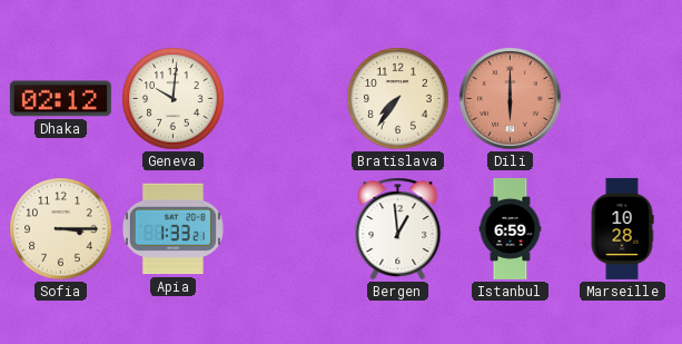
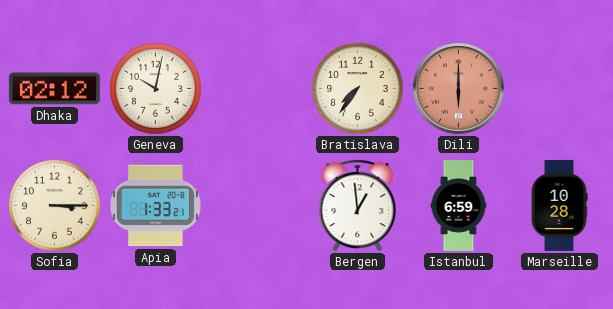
Geneva: 10:01 -> 10:02
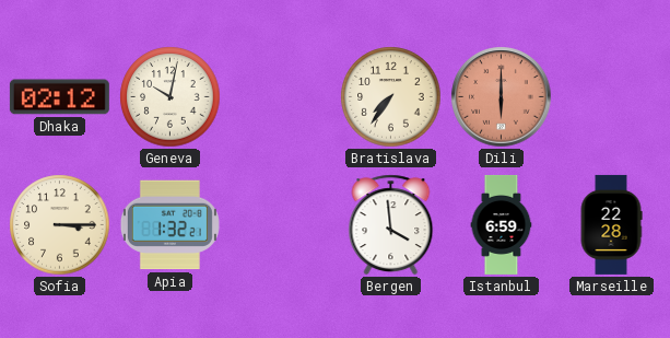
Apia: 1:33 -> 1:32
Bergen: 12:59 -> 3:59
Marseille: 10:28 -> 22:28
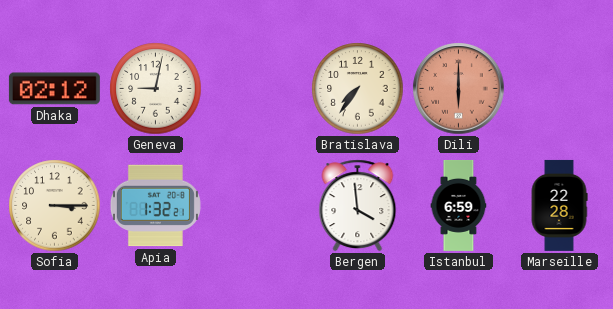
Geneva: 10:02 -> 9:02
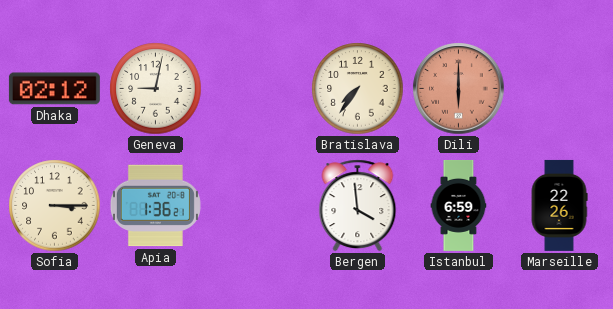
Apia: 1:32 -> 1:36
Marseille: 22:28 -> 22:26
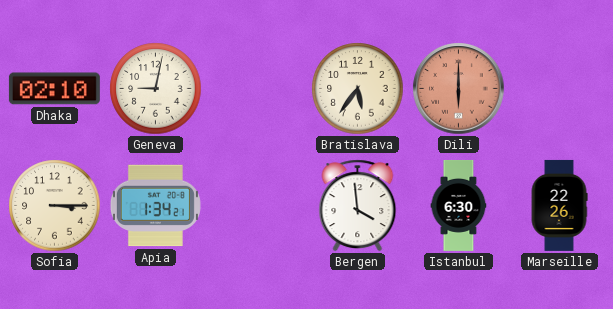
Dhaka: 02:12 -> 02:10
Bratislava: 7:36 -> 5:36
Apia: 1:36 -> 1:34
Istanbul: 6:59 -> 6:30
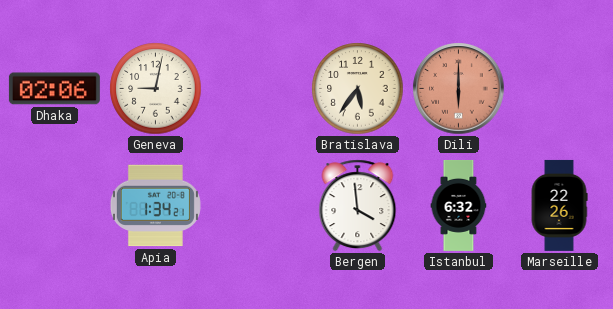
Dhaka: 02:10 -> 02:06
Sofia: 3:15 -> none
Istanbul: 6:30 -> 6:32
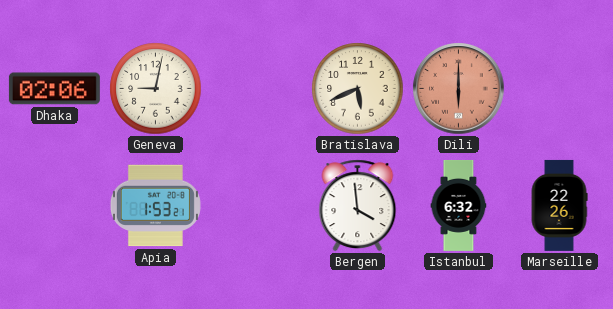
Bratislava: 5:36 -> 5:41
Apia: 1:34 -> 1:53
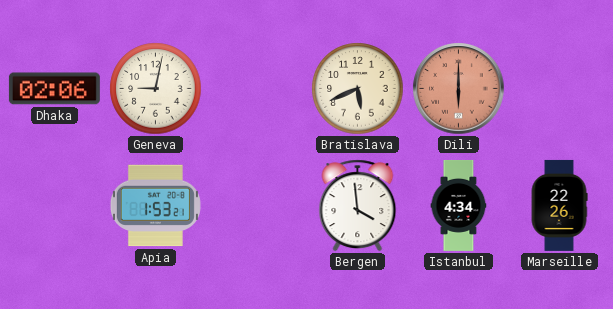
Istanbul: 6:32 -> 4:34
